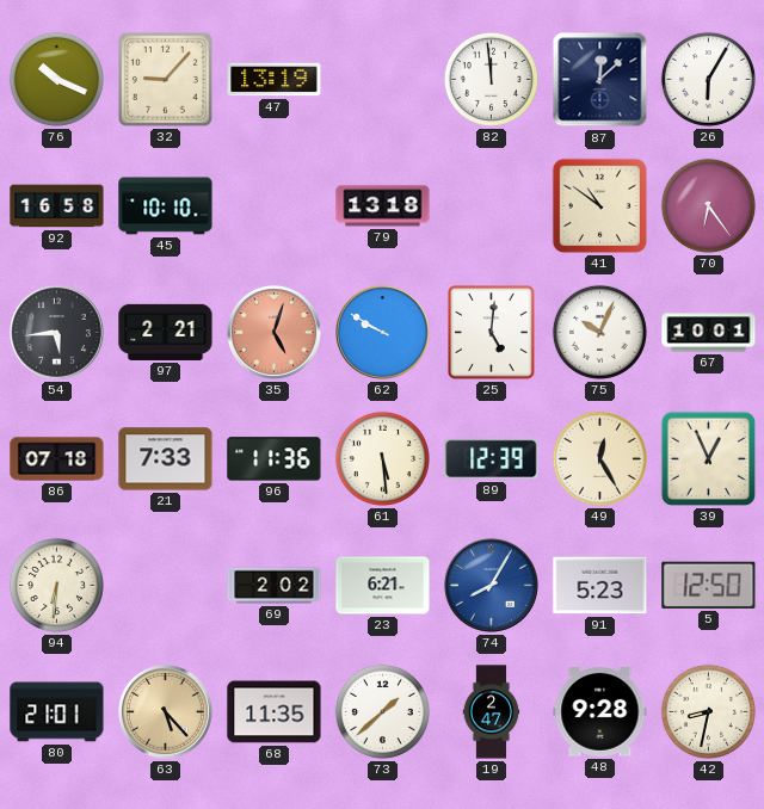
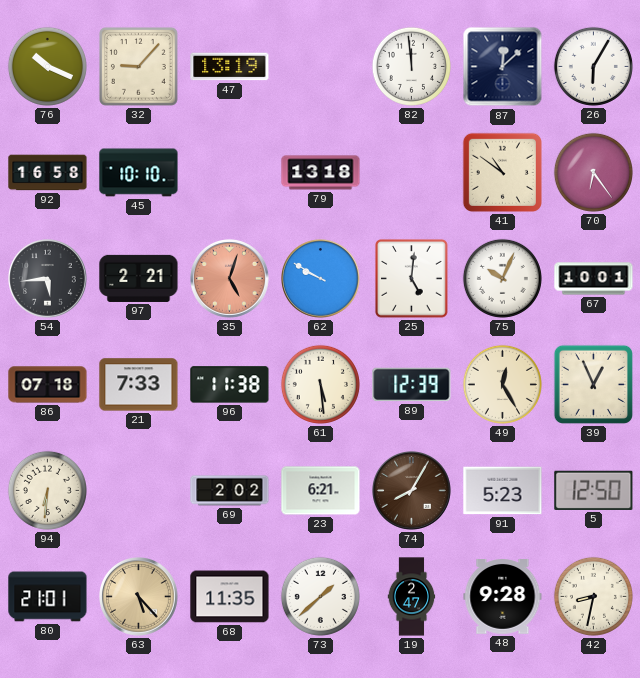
96: 11:36 -> 11:38
74 dial: blue -> brown
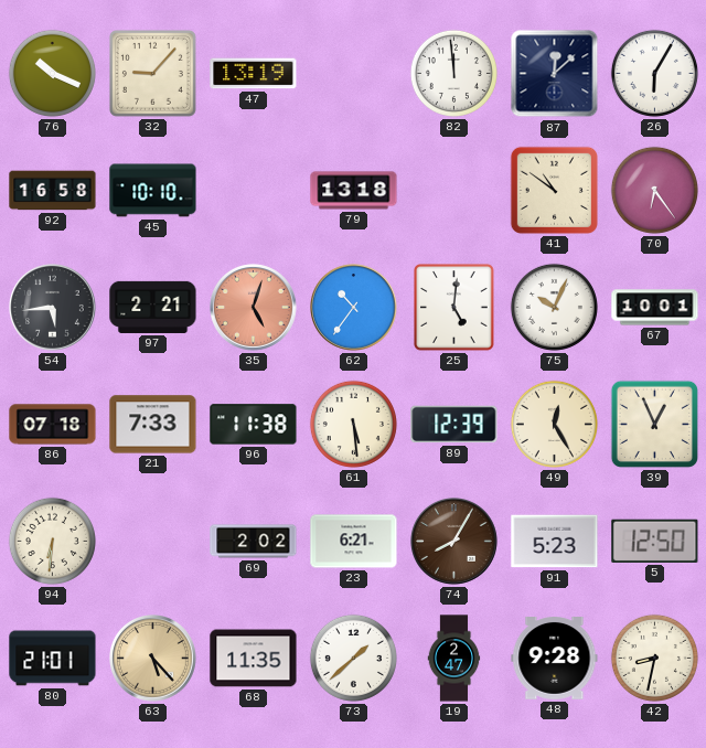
62: 9:50 -> 10:36
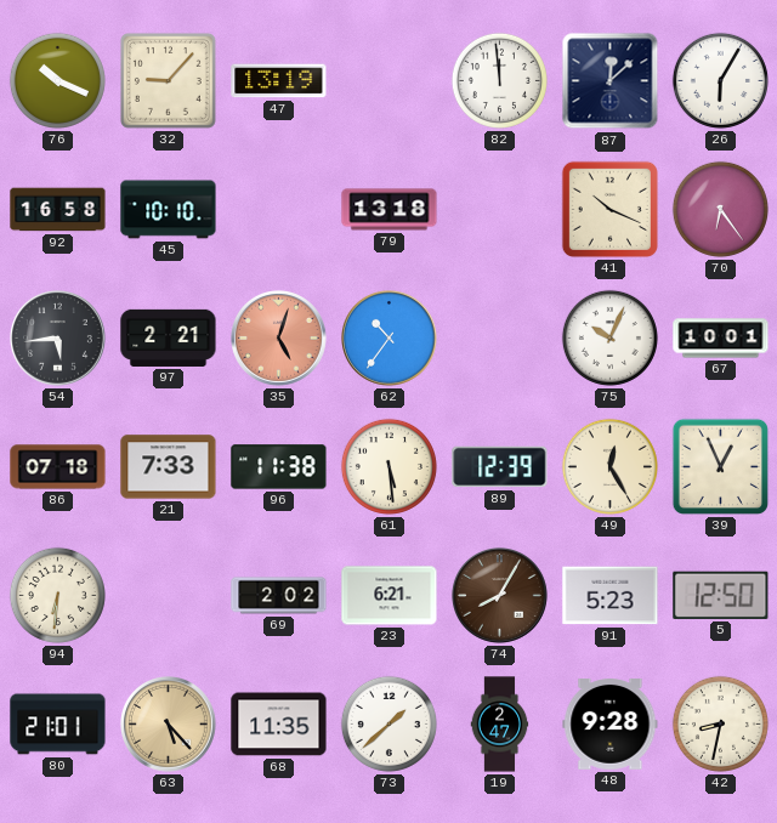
41: 10:51 -> 10:19
25: 5:01 -> none
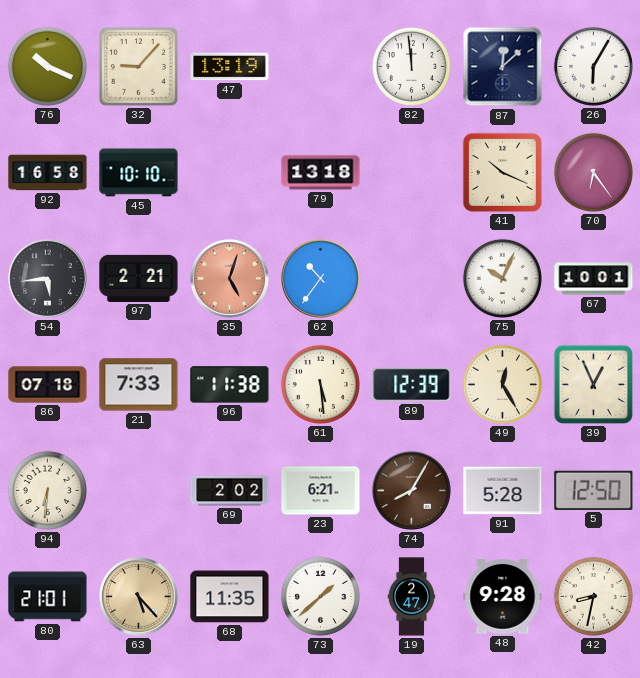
91: 5:23 -> 5:28
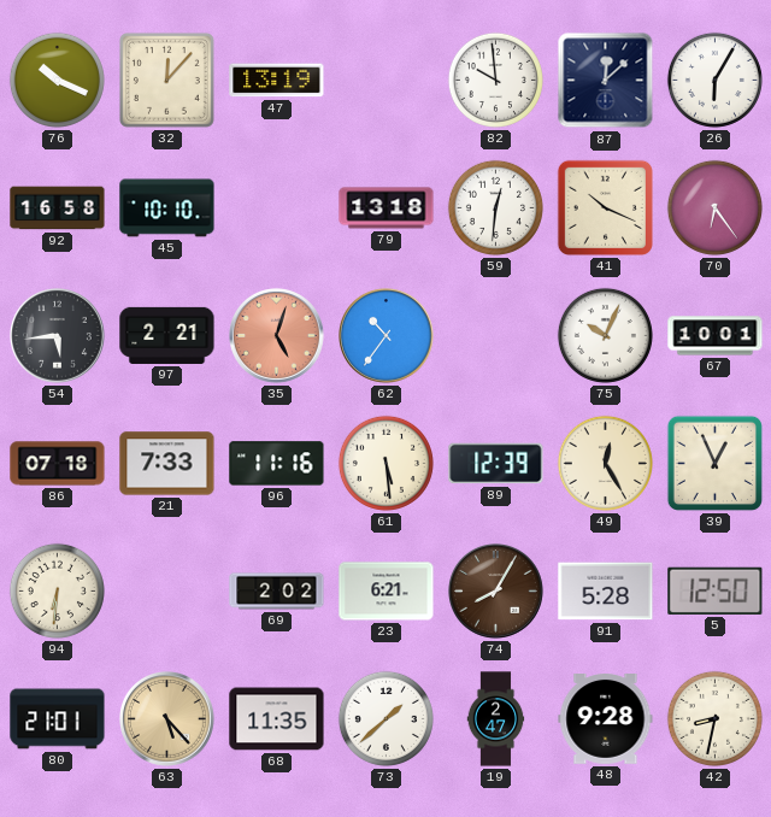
32: 9:07 -> 12:07
82: 11:59 -> 9:59
59: none -> 12:31
96: 11:38 -> 11:16
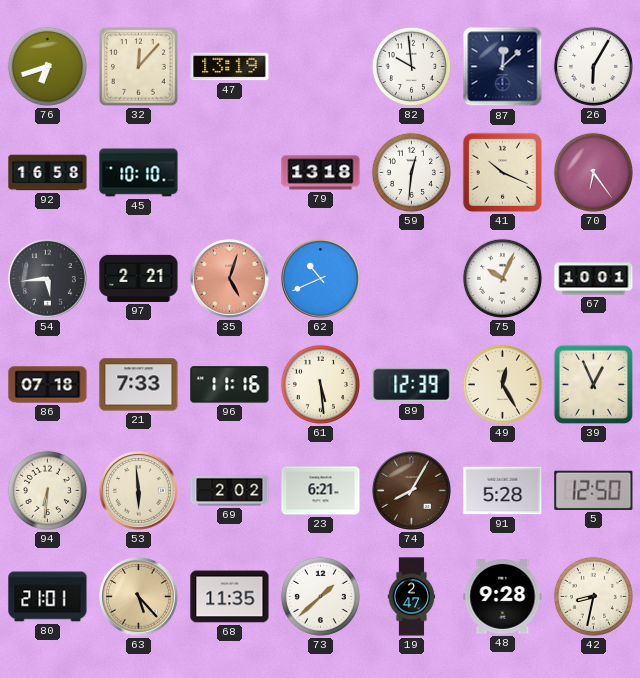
76: 10:19 -> 6:42
62: 10:36 -> 10:41
53: none -> 5:59
